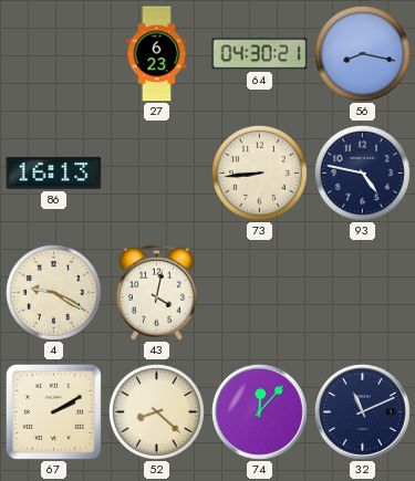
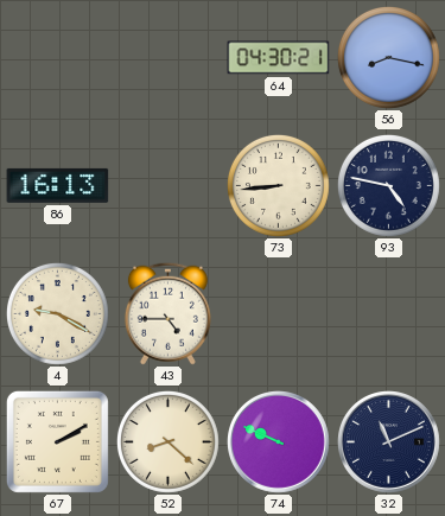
27: 6:23 -> none
43: 4:02 -> 4:45
74: 12:07 -> 9:49
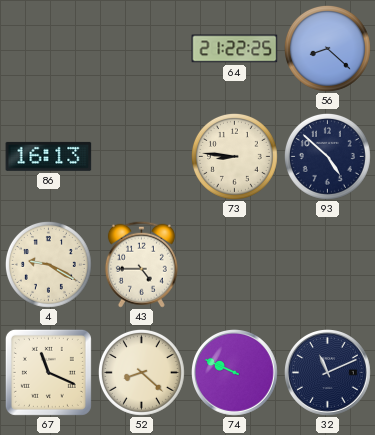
64: 04:30 -> 21:22
56: 8:17 -> 8:22
73: 8:44 -> 8:46
93: 4:47 -> 4:52
67: 2:10 -> 11:19
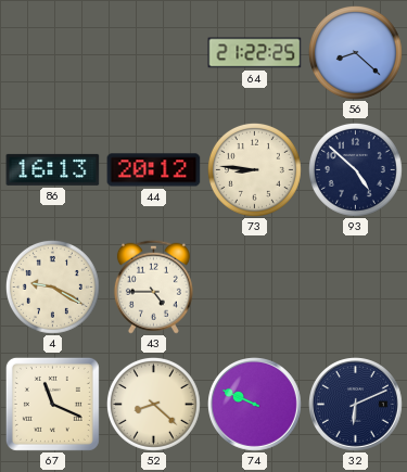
44: none -> 20:12
32: 11:11 -> 6:11
